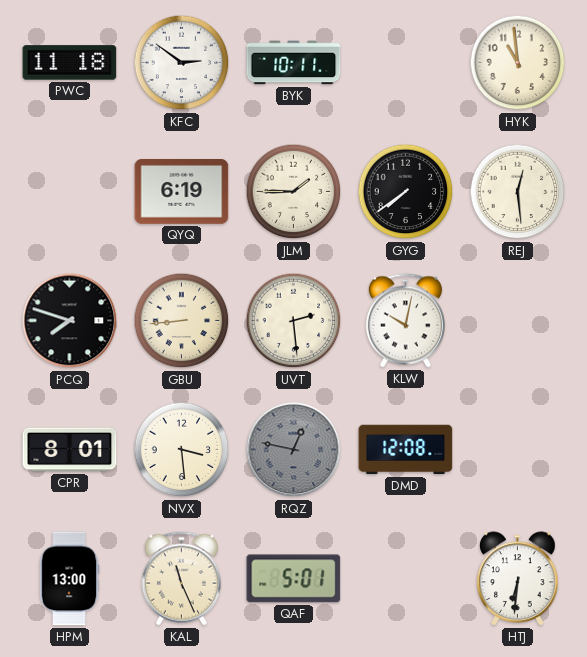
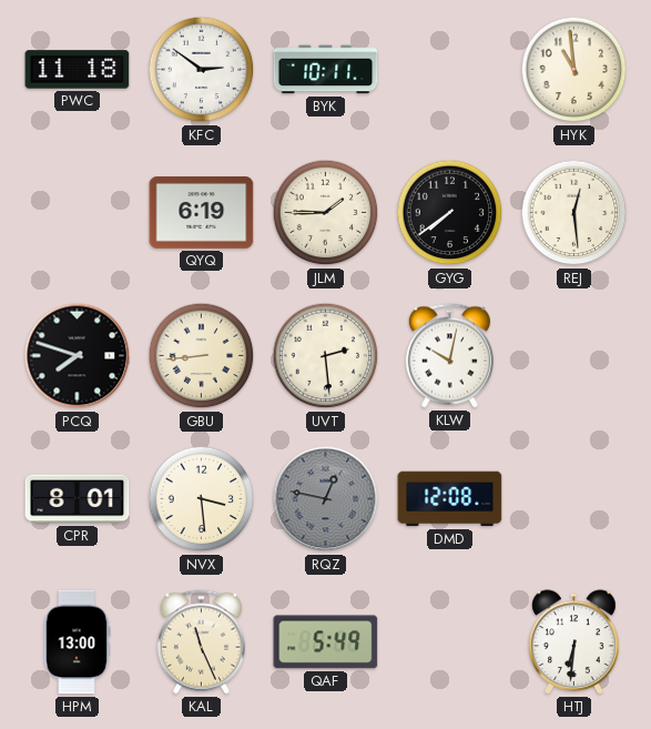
QAF: 5:01 -> 5:49
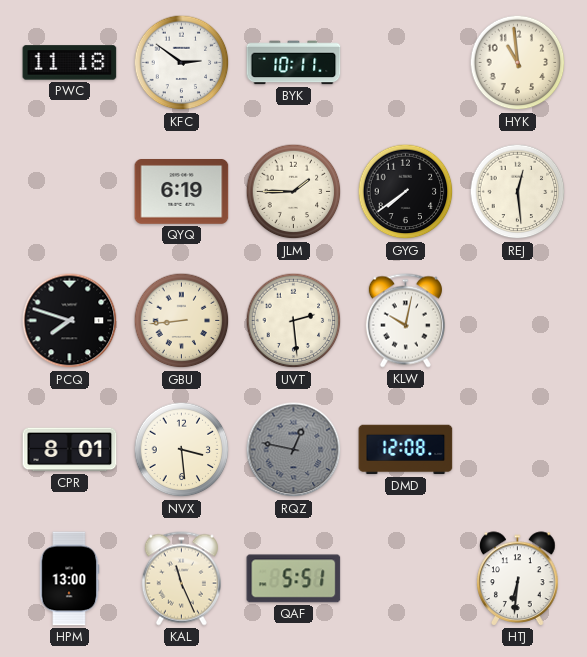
QAF: 5:49 -> 5:51
